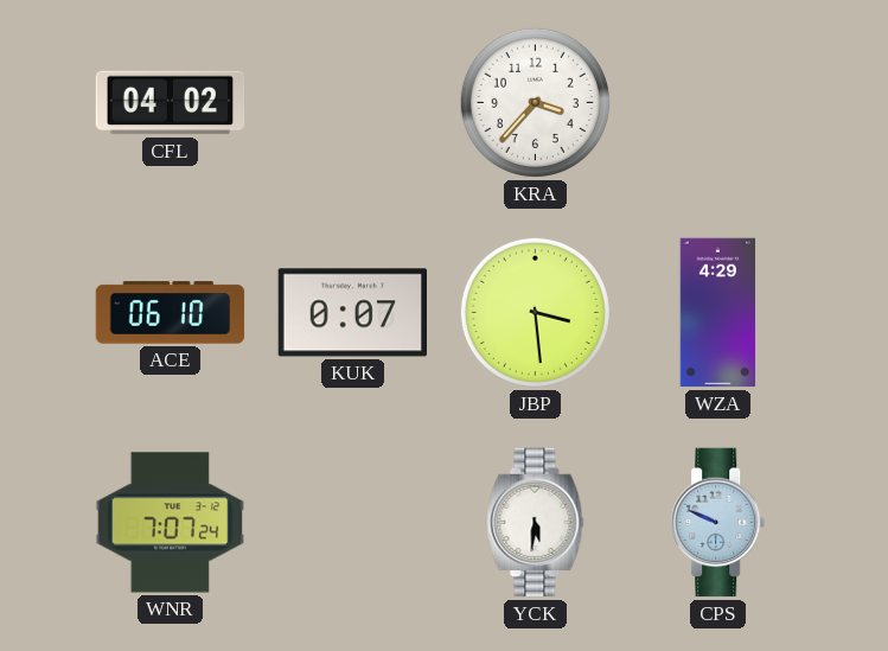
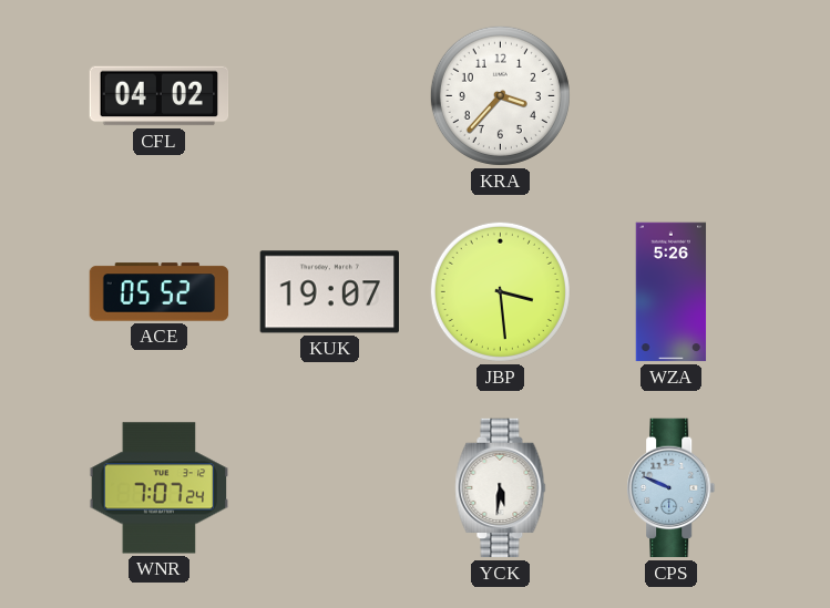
ACE: 06:10 -> 05:52
KUK: 0:07 -> 19:07
WZA: 4:29 -> 5:26
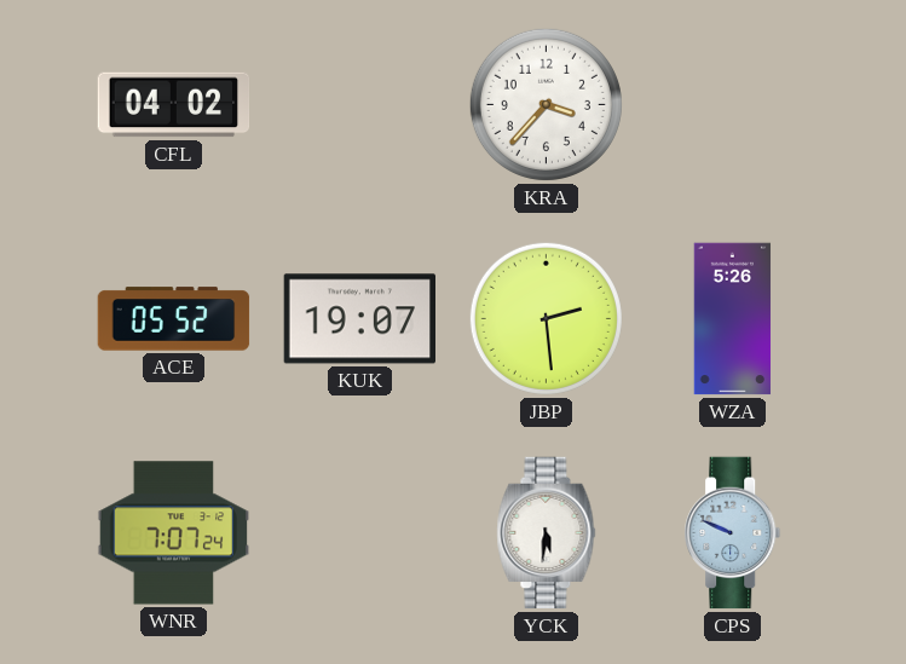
JBP: 3:29 -> 2:29
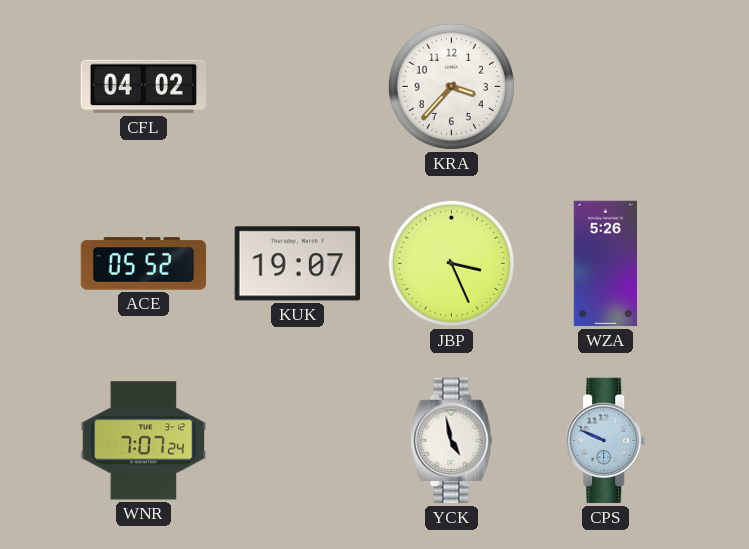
JBP: 2:29 -> 3:26
YCK: 5:31 -> 4:58
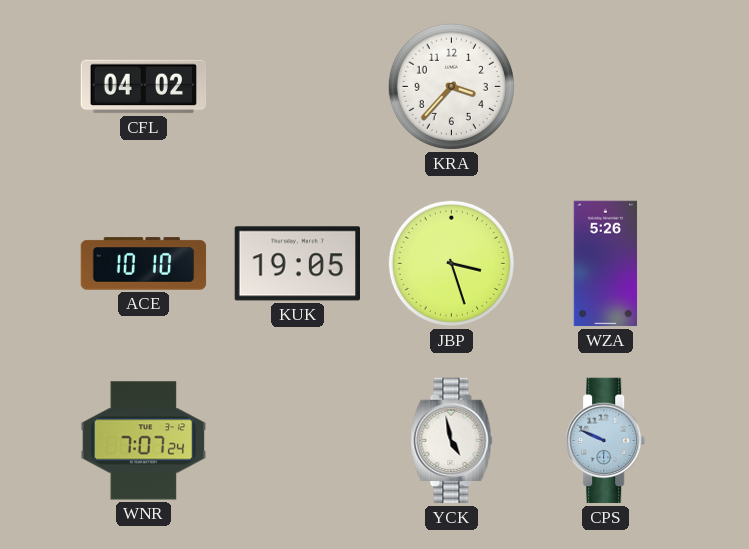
ACE: 05:52 -> 10:10
KUK: 19:07 -> 19:05
JBP: 3:26 -> 3:27
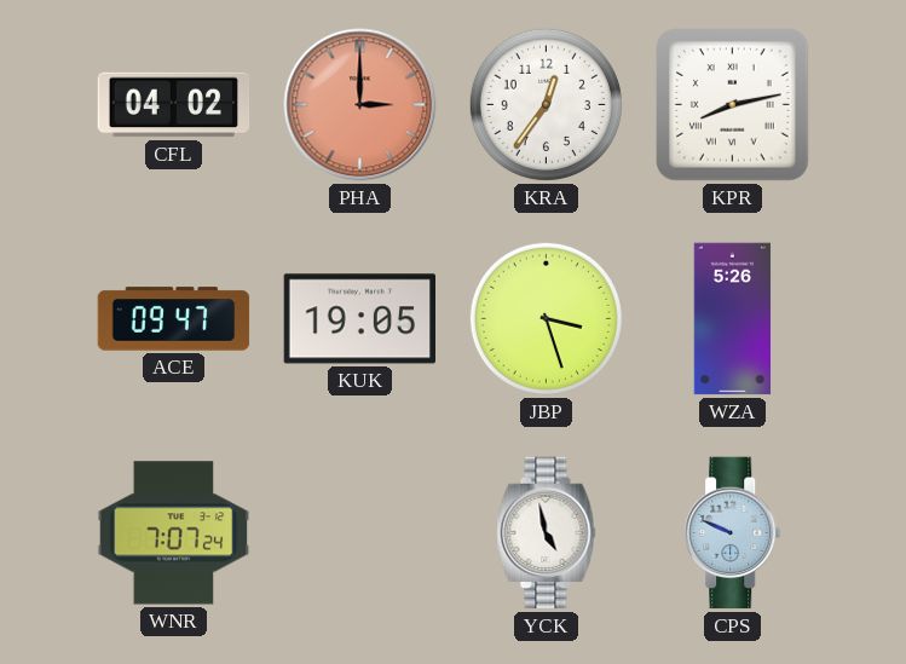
PHA: none -> 3:00
KRA: 3:37 -> 12:36
KPR: none -> 8:13
ACE: 10:10 -> 09:47
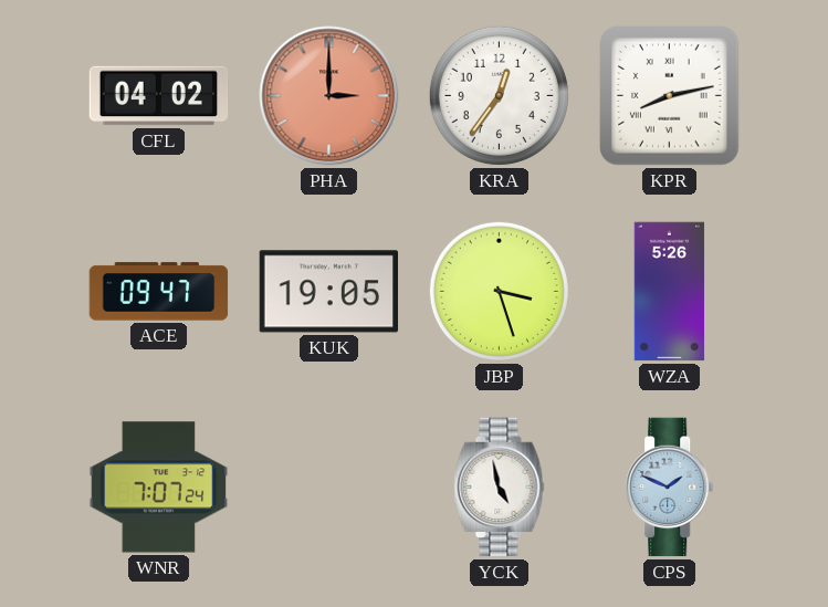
CPS: 9:49 -> 1:49
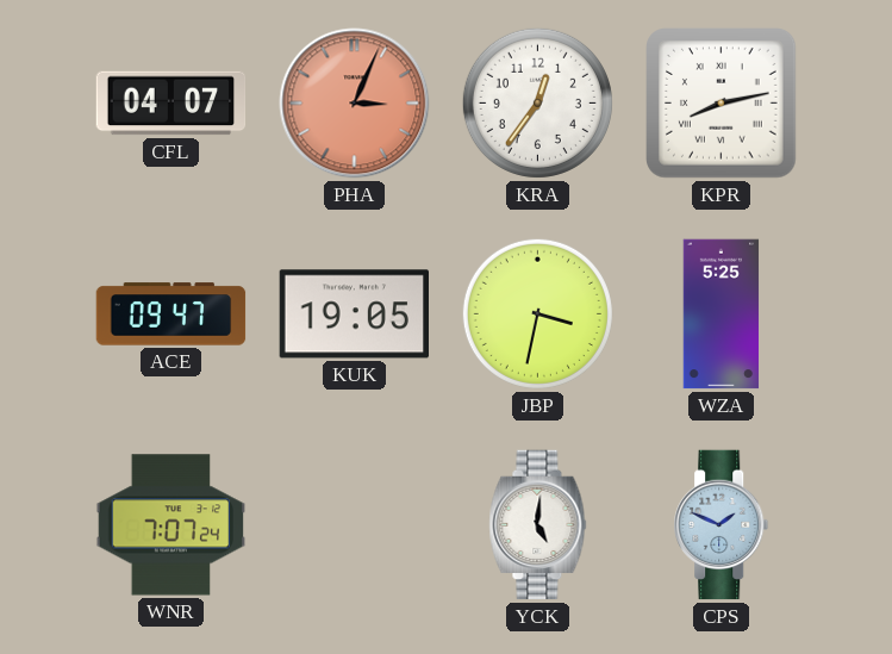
CFL: 04:02 -> 04:07
PHA: 3:00 -> 3:04
JBP: 3:27 -> 3:32
WZA: 5:26 -> 5:25
YCK: 4:58 -> 5:01
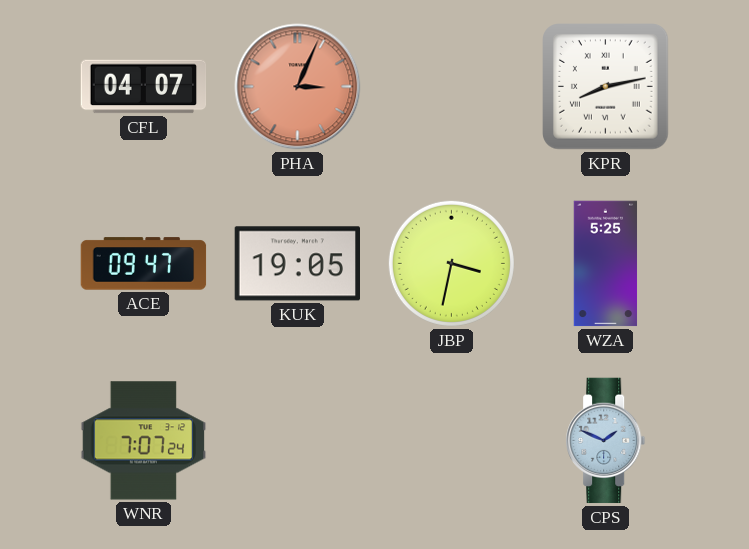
KRA: 12:36 -> none
YCK: 5:01 -> none
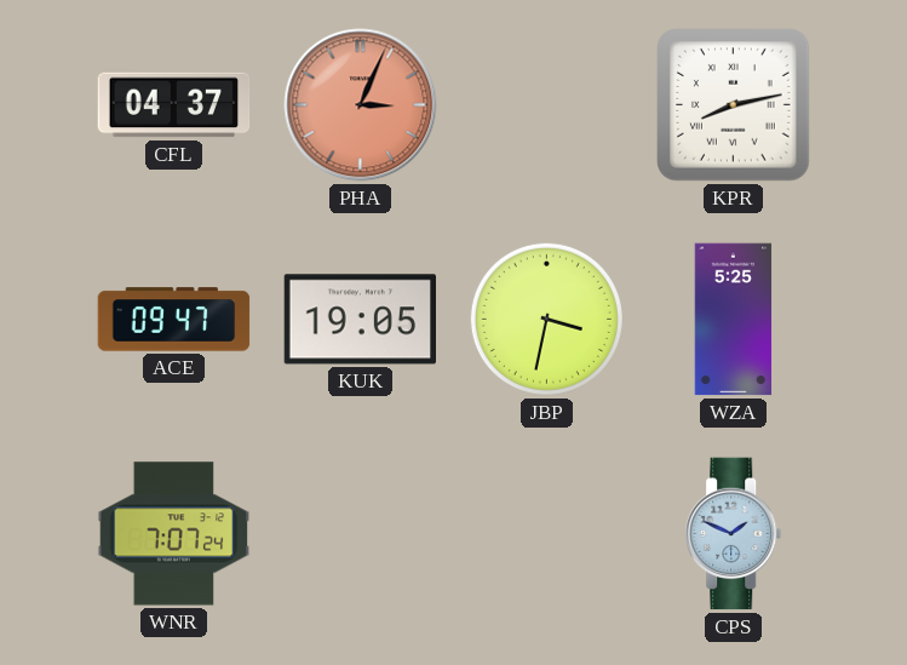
CFL: 04:07 -> 04:37
